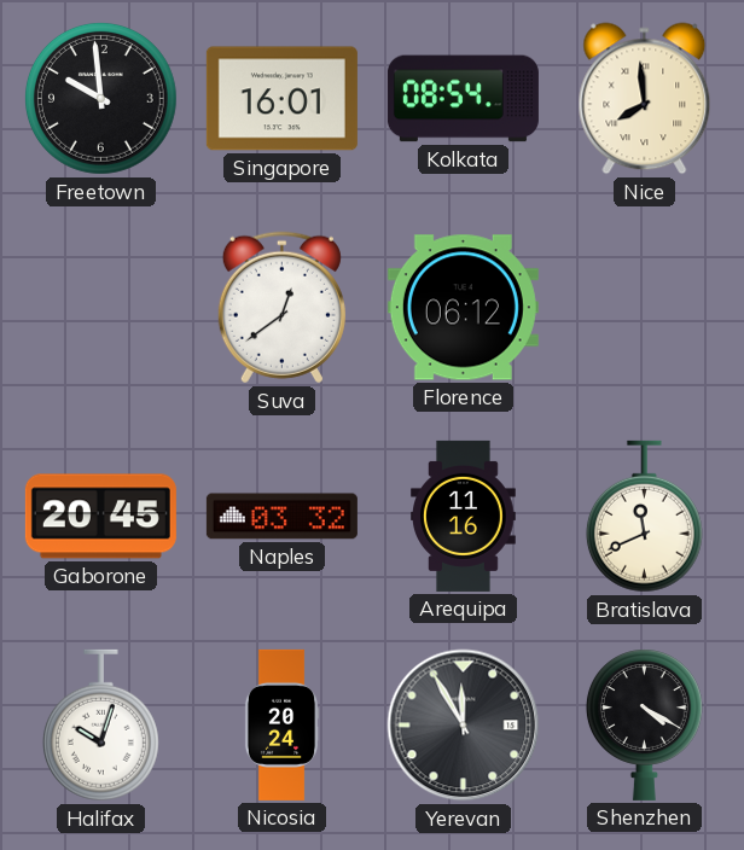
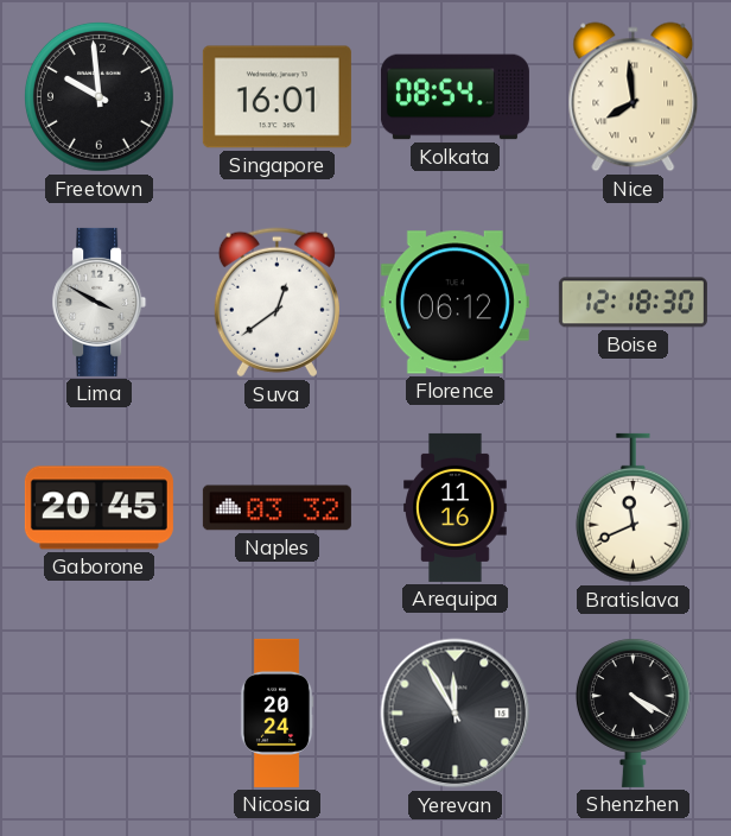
Lima: none -> 3:50
Boise: none -> 12:18
Halifax: 10:03 -> none
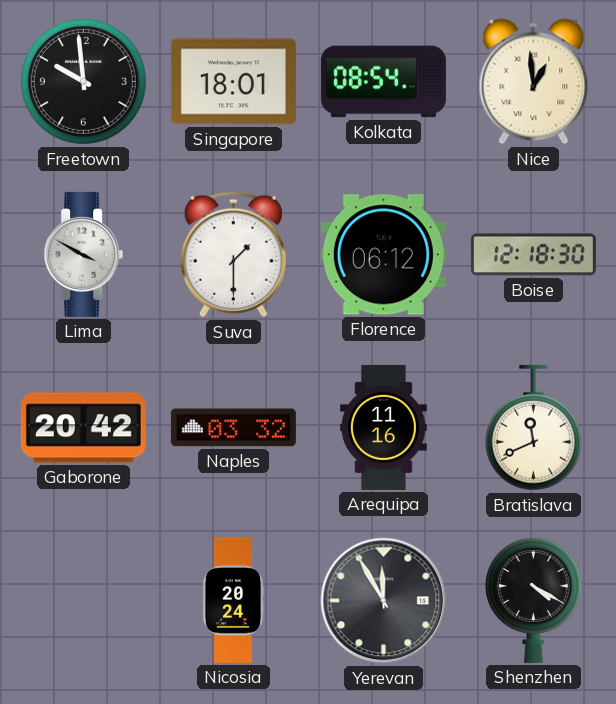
Singapore: 16:01 -> 18:01
Nice: 7:59 -> 12:59
Suva: 12:39 -> 1:30
Gaborone: 20:45 -> 20:42
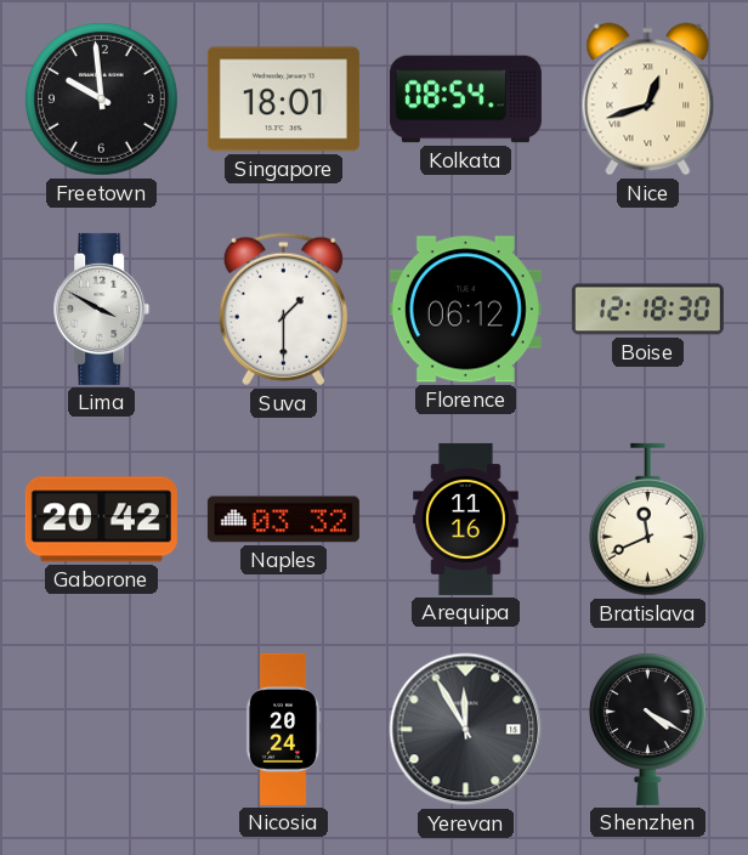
Nice: 12:59 -> 12:42
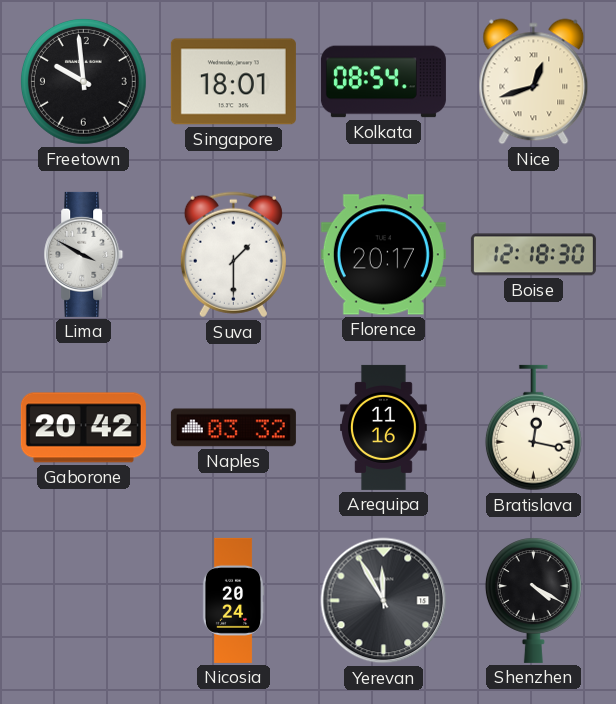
Florence: 06:12 -> 20:17
Bratislava: 11:41 -> 12:17
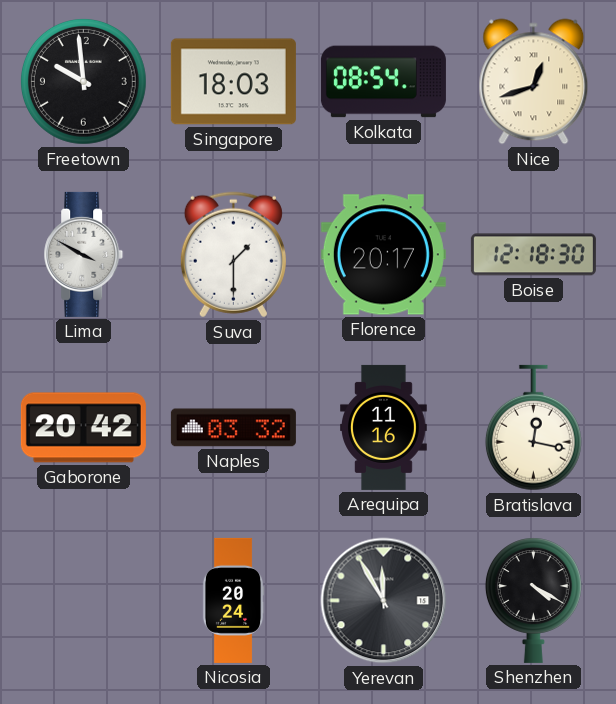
Singapore: 18:01 -> 18:03
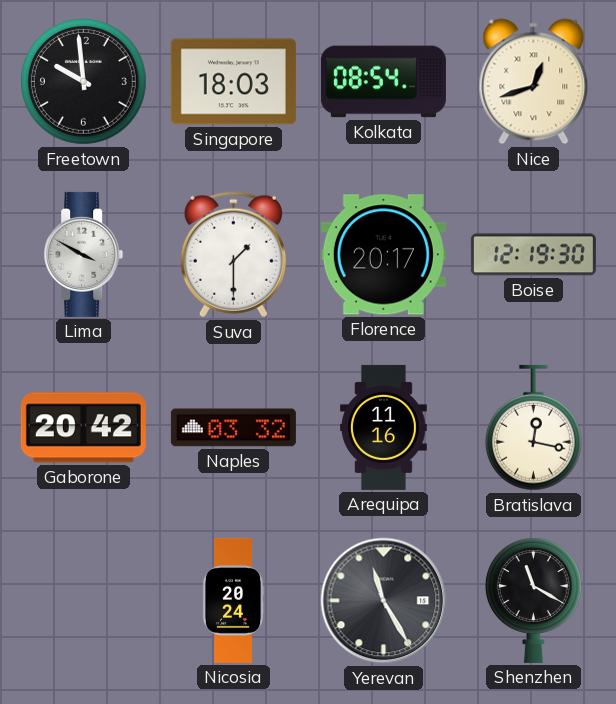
Boise: 12:18 -> 12:19
Yerevan: 11:55 -> 11:25
Shenzhen: 4:20 -> 11:20
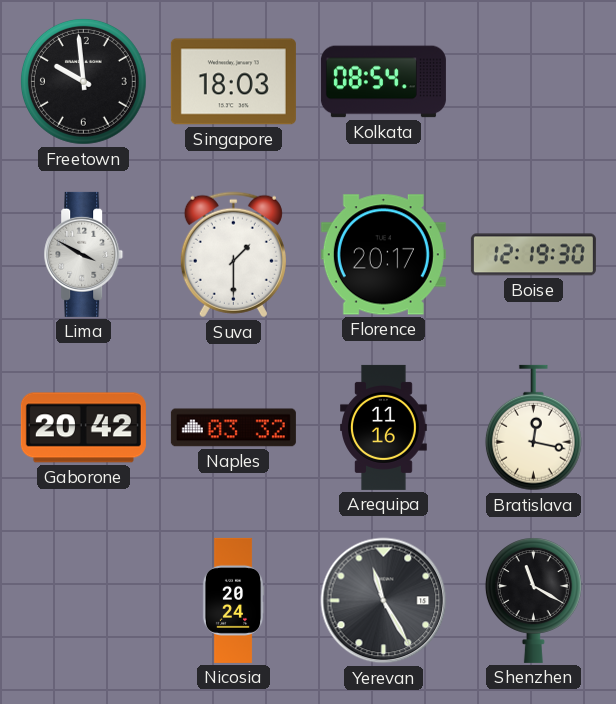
Nice: 12:42 -> none
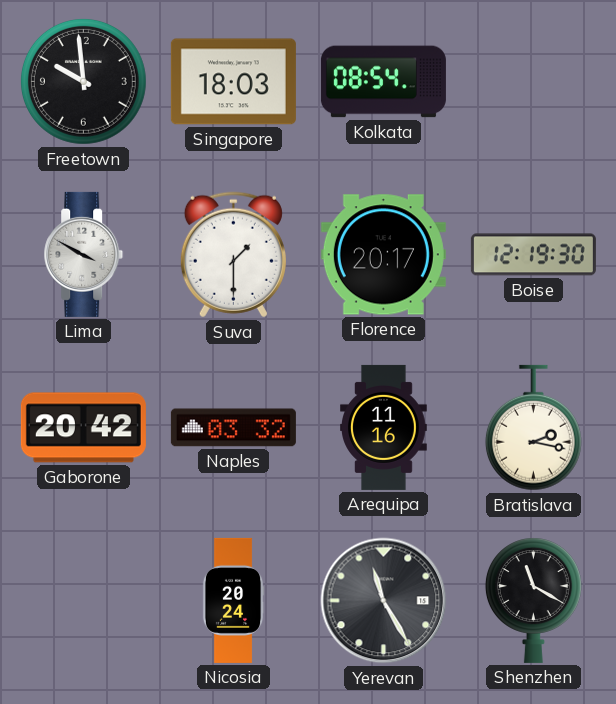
Bratislava: 12:17 -> 2:17
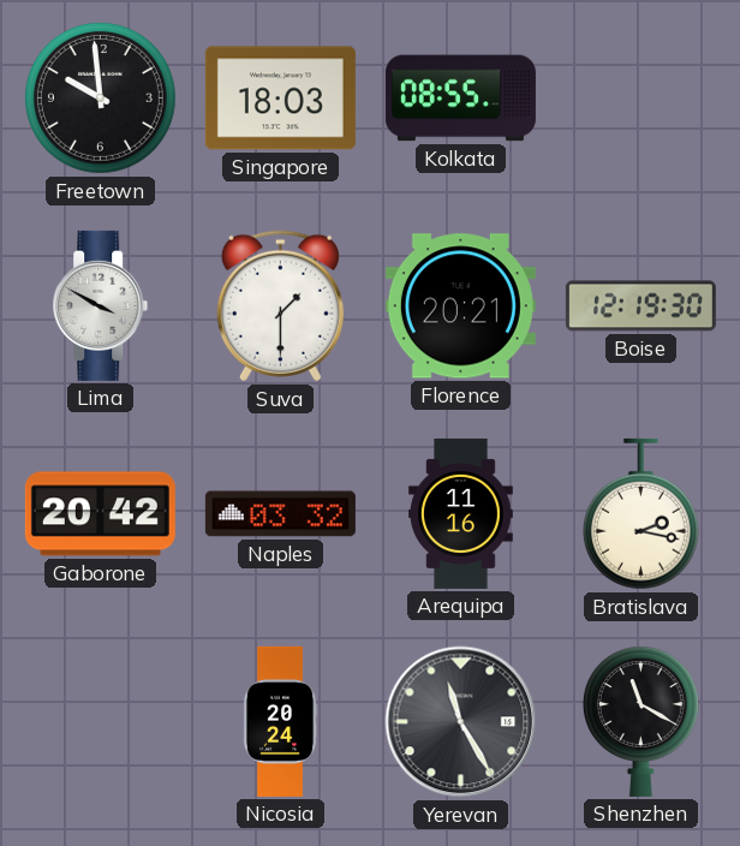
Kolkata: 08:54 -> 08:55
Florence: 20:17 -> 20:21
